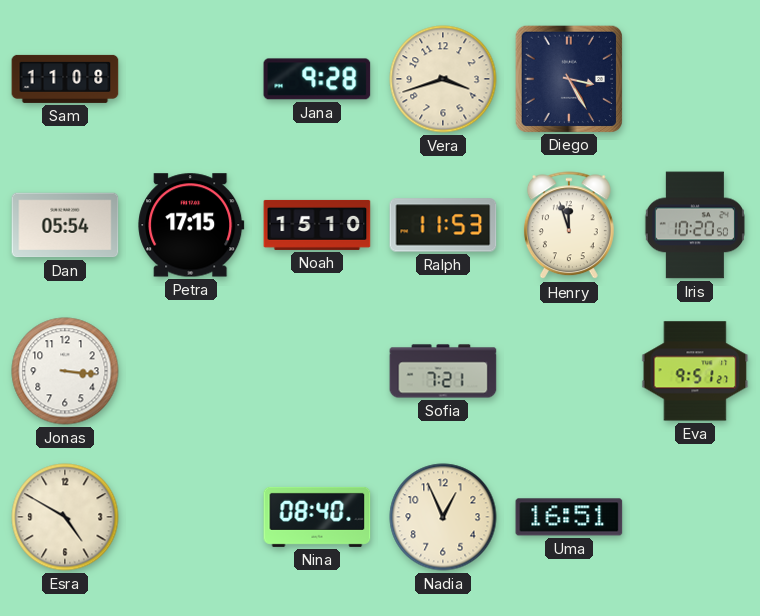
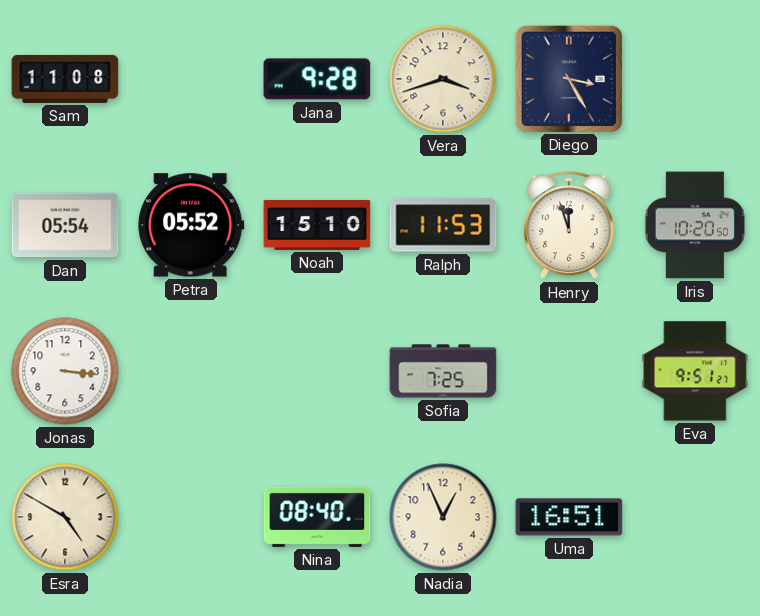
Petra: 17:15 -> 05:52
Sofia: 7:21 -> 7:25
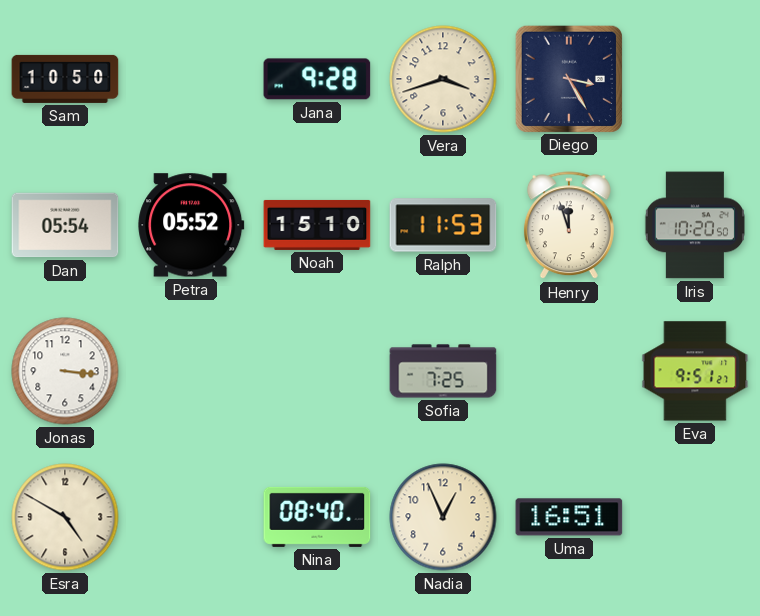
Sam: 11:08 -> 10:50
